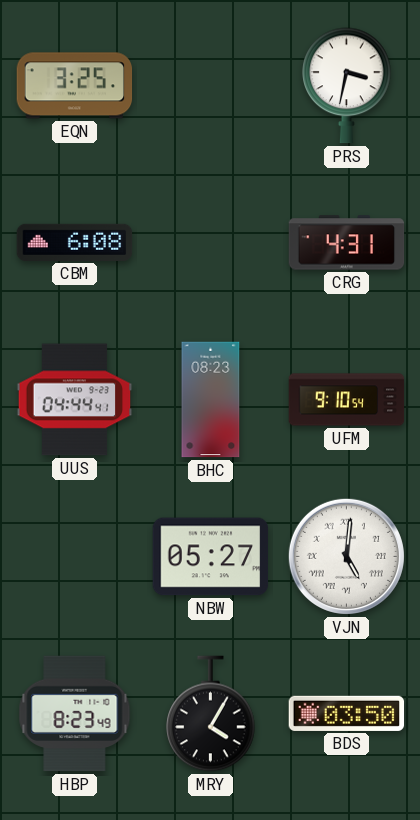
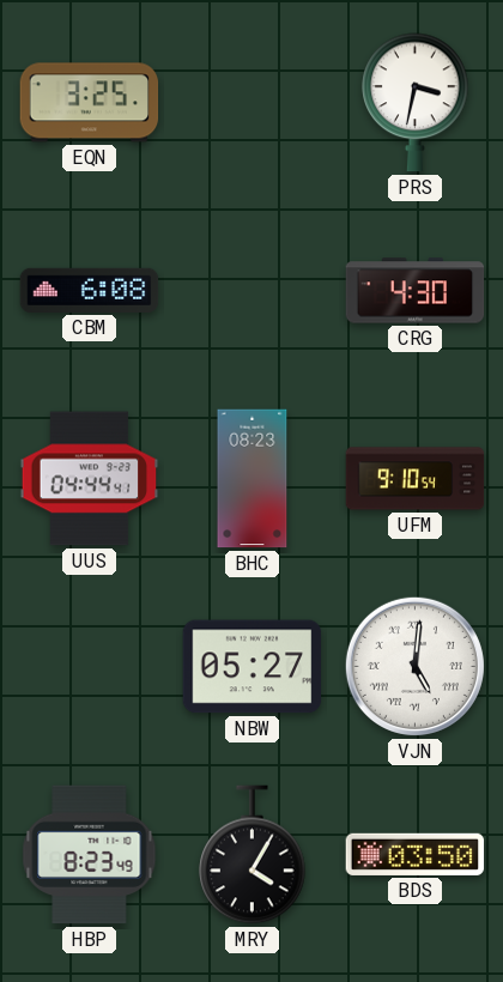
CRG: 4:31 -> 4:30
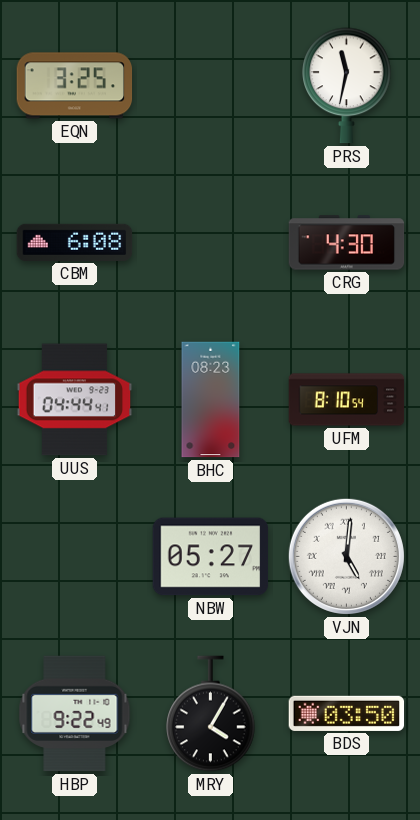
PRS: 3:32 -> 11:32
UFM: 9:10 -> 8:10
HBP: 8:23 -> 9:22
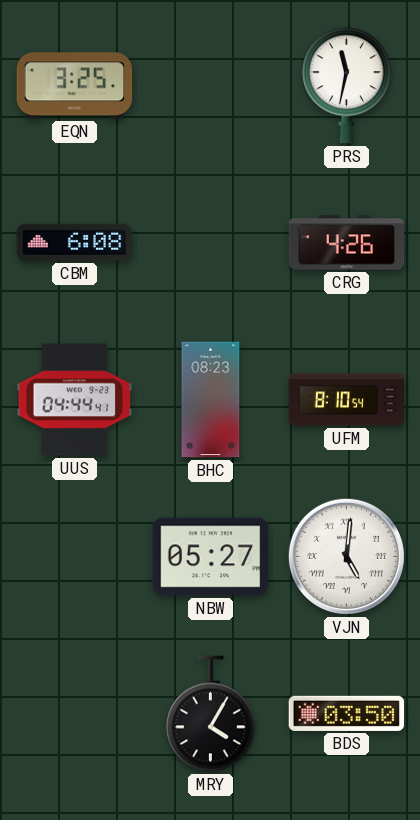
CRG: 4:30 -> 4:26
HBP: 9:22 -> none
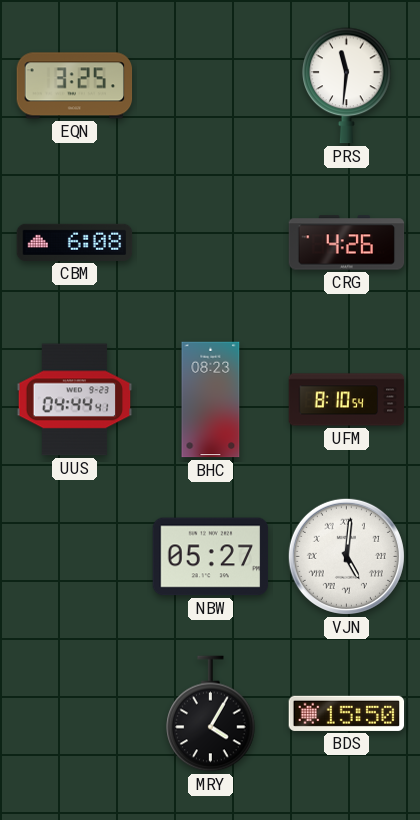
PRS: 11:32 -> 11:31
BDS: 03:50 -> 15:50
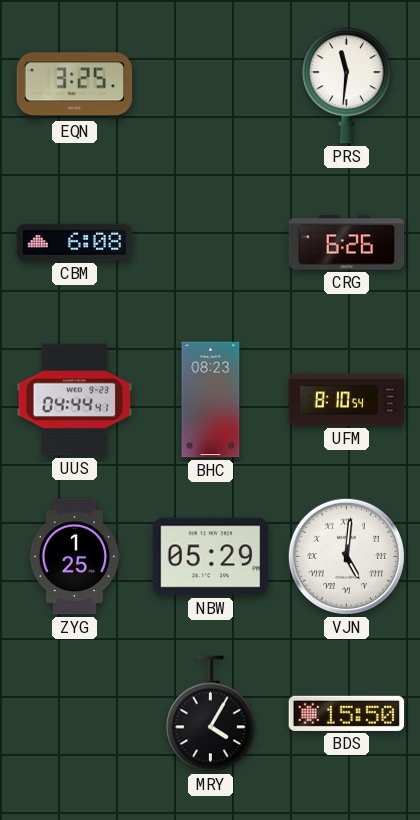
CRG: 4:26 -> 6:26
ZYG: none -> 1:25
NBW: 05:27 -> 05:29
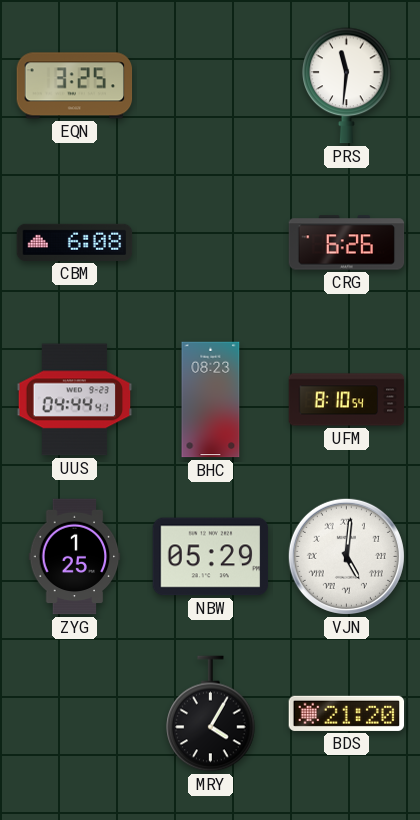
BDS: 15:50 -> 21:20
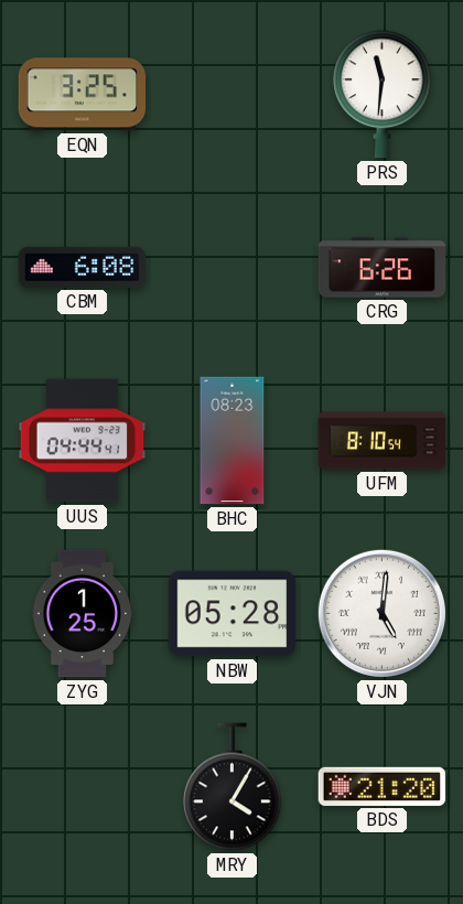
NBW: 05:29 -> 05:28
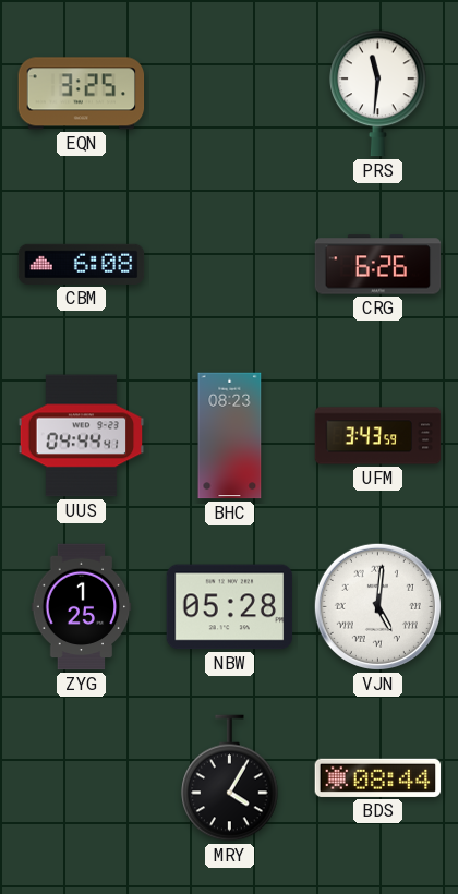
UFM: 8:10 -> 3:43
BDS: 21:20 -> 08:44
